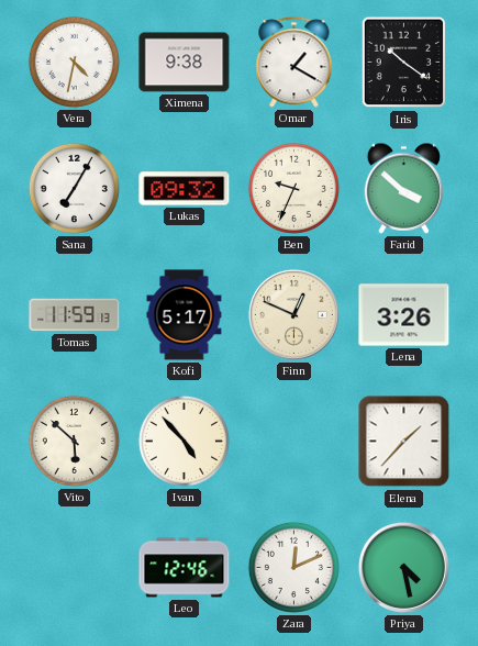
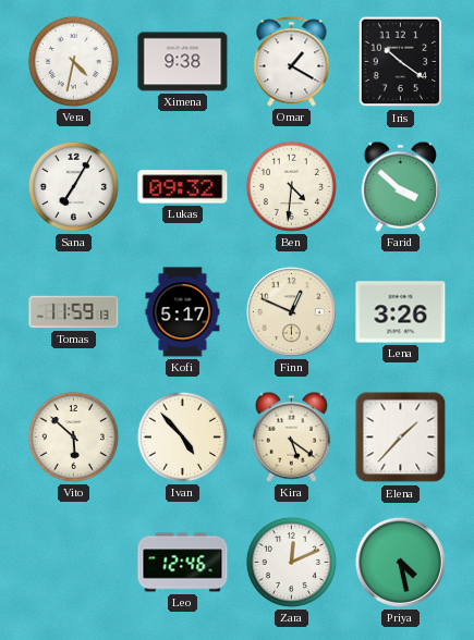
Ben: 9:34 -> 4:31
Kira: none -> 5:21
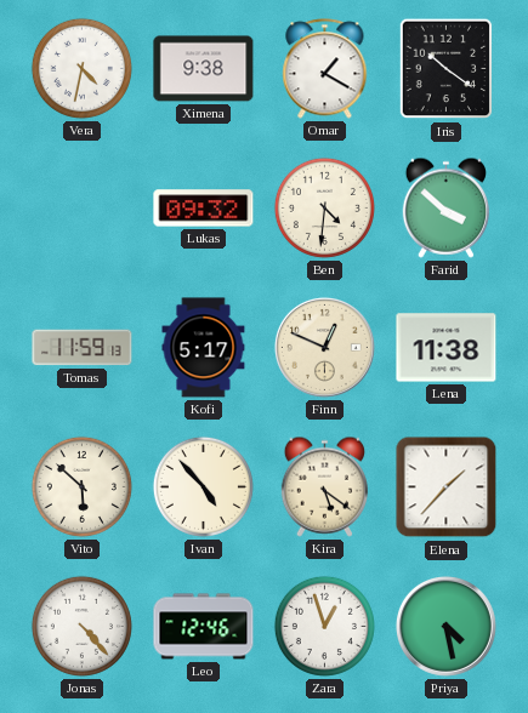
Sana: 7:05 -> none
Lena: 3:26 -> 11:38
Jonas: none -> 4:23
Zara: 12:11 -> 12:57
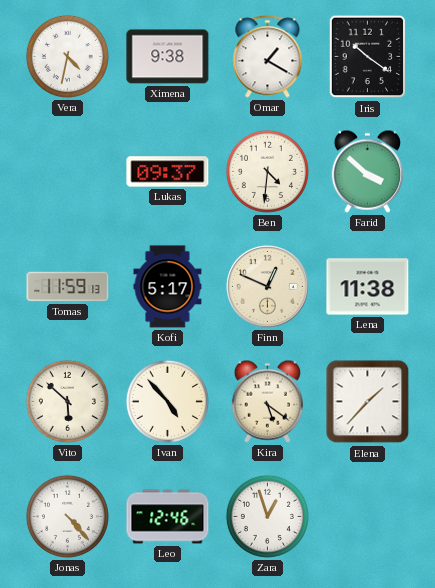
Lukas: 09:32 -> 09:37
Priya: 4:28 -> none
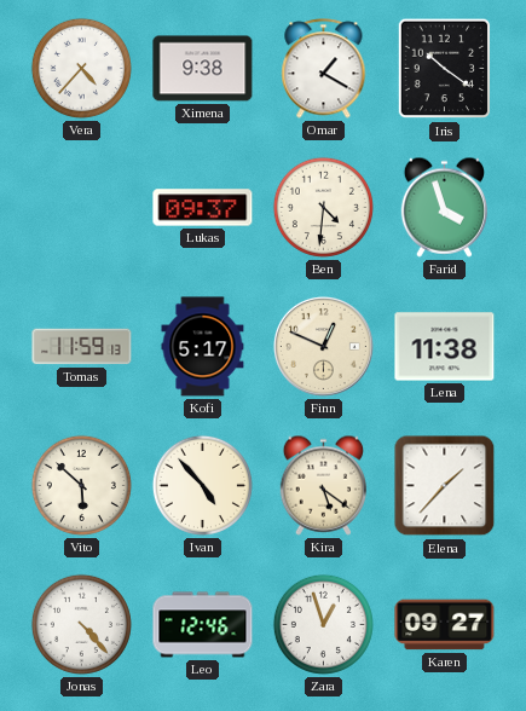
Vera: 4:32 -> 4:37
Farid: 3:52 -> 3:57
Karen: none -> 09:27
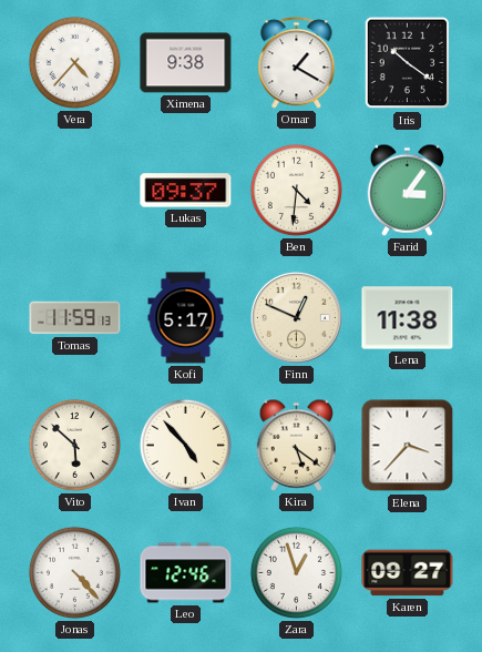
Farid: 3:57 -> 3:06
Elena: 1:37 -> 3:37
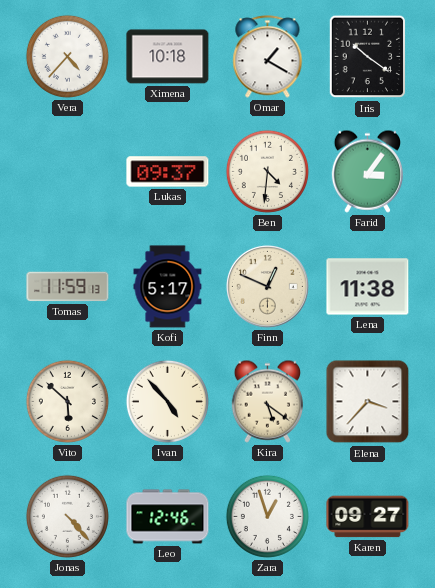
Ximena: 9:38 -> 10:18
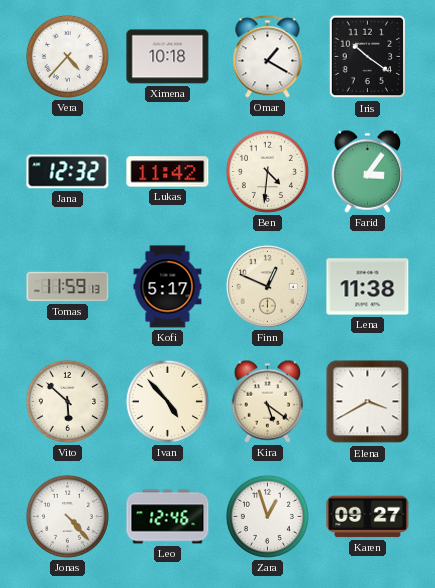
Jana: none -> 12:32
Lukas: 09:37 -> 11:42
Elena: 3:37 -> 3:40
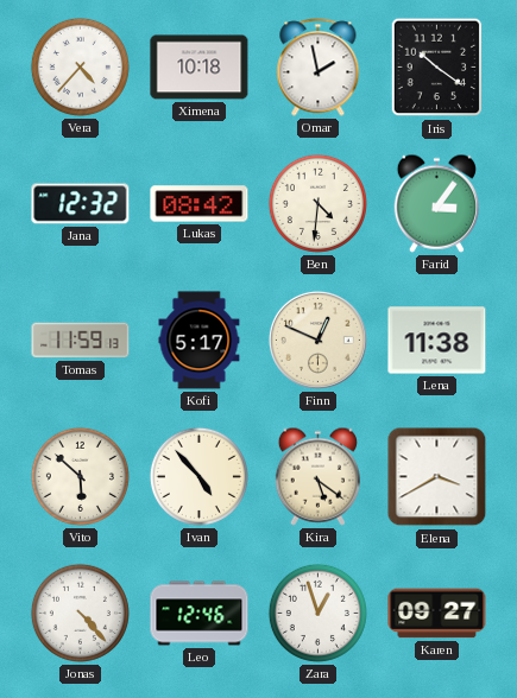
Omar: 1:20 -> 1:58
Lukas: 11:42 -> 08:42
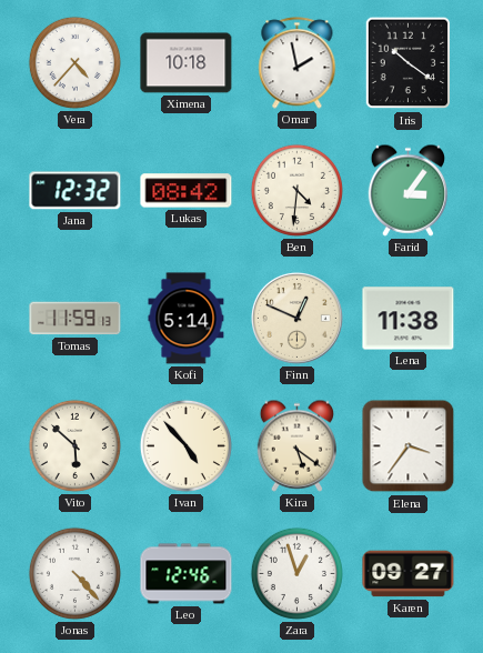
Kofi: 5:17 -> 5:14
Elena: 3:40 -> 3:36
